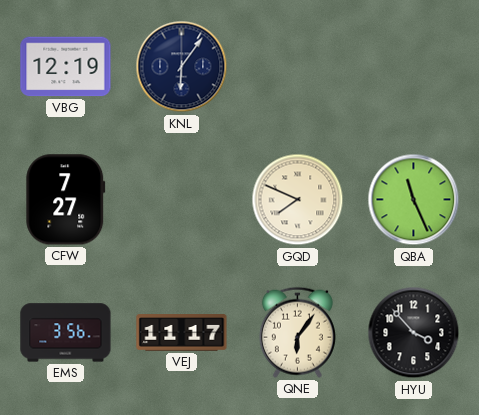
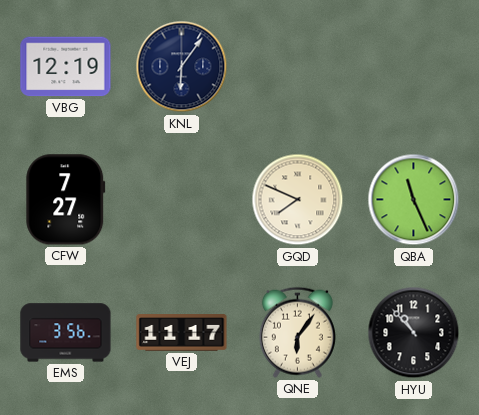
HYU: 3:53 -> 10:53
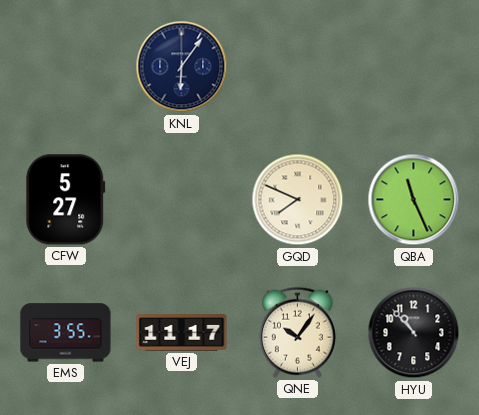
VBG: 12:19 -> none
CFW: 7:27 -> 5:27
EMS: 3:56 -> 3:55
QNE: 6:06 -> 10:06
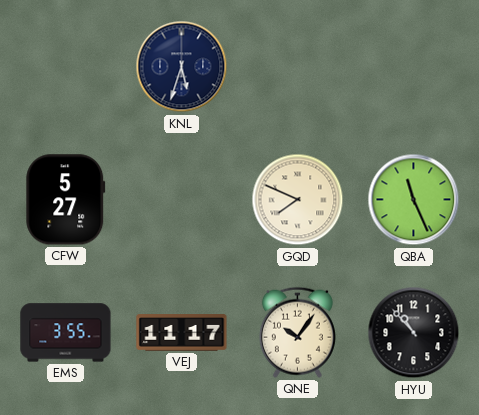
KNL: 6:06 -> 5:33
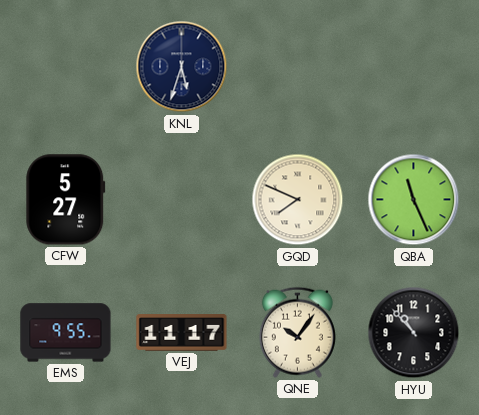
EMS: 3:55 -> 9:55
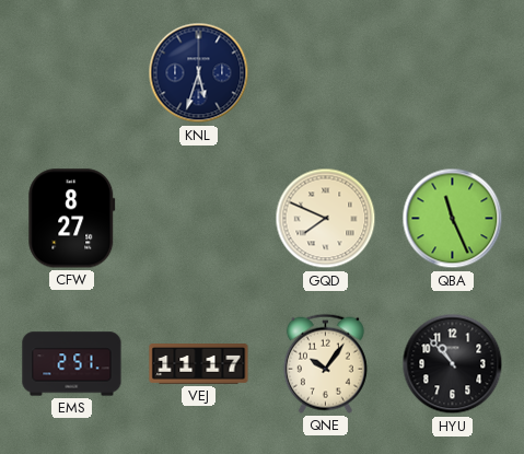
CFW: 5:27 -> 8:27
EMS: 9:55 -> 2:51
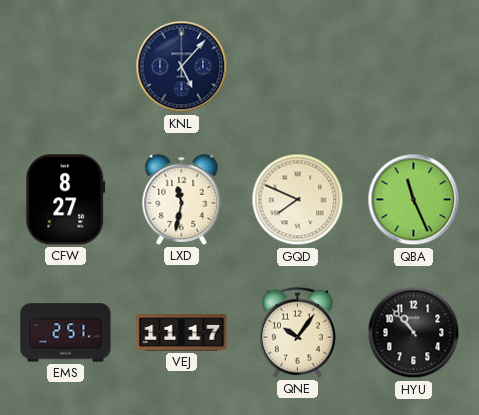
KNL: 5:33 -> 5:07
LXD: none -> 11:32
